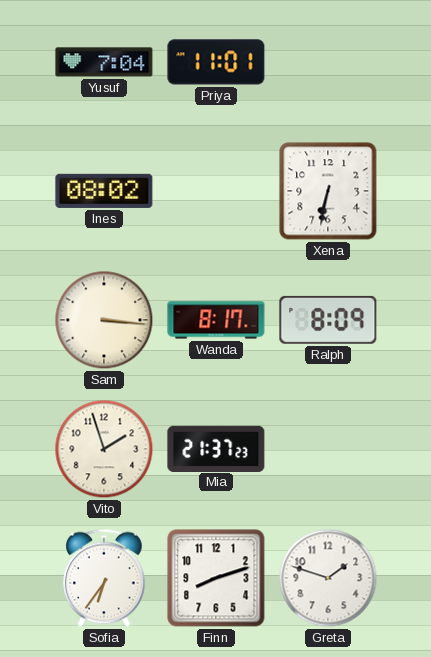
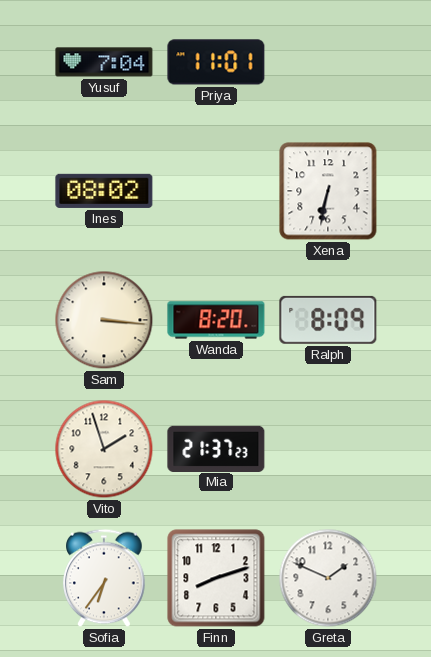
Wanda: 8:17 -> 8:20
Greta: 1:48 -> 1:49
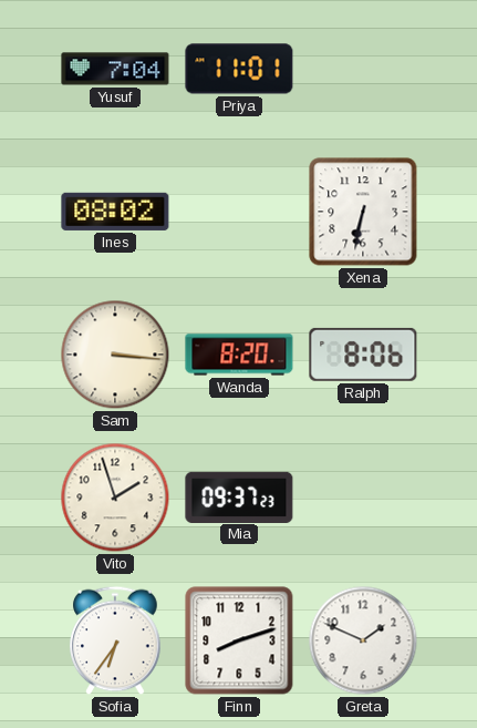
Ralph: 8:09 -> 8:06
Mia: 21:37 -> 09:37
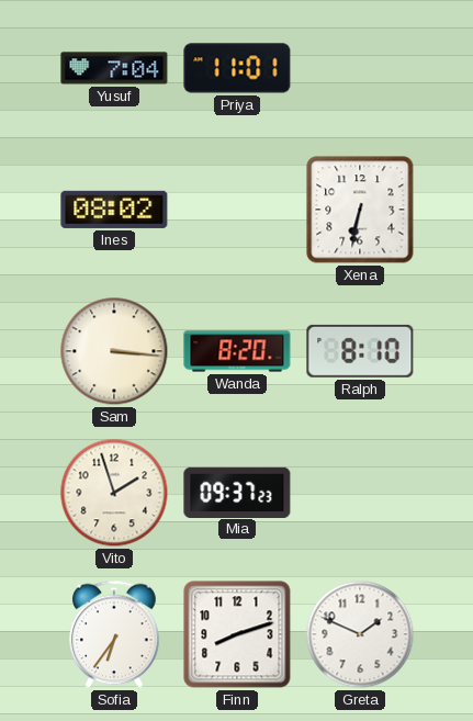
Ralph: 8:06 -> 8:10
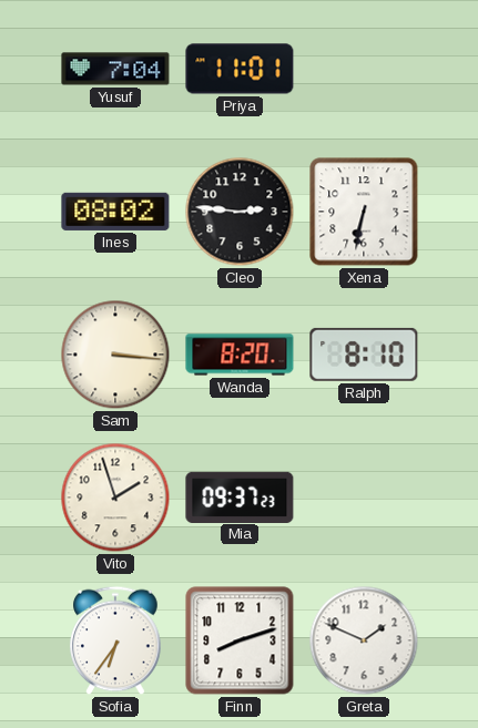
Cleo: none -> 2:46
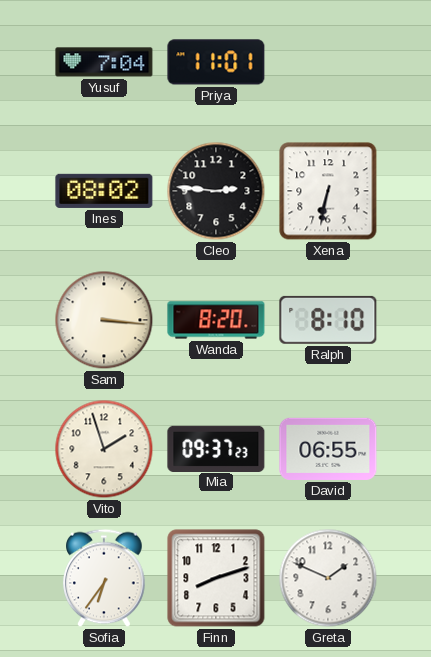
David: none -> 06:55
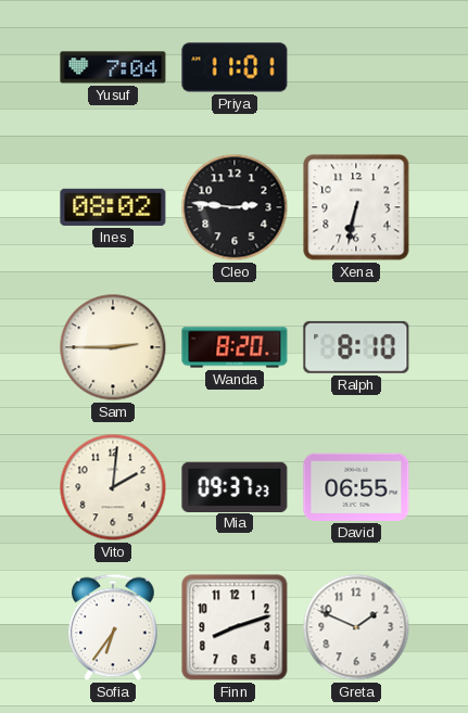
Sam: 3:16 -> 2:45
Vito: 1:57 -> 2:01
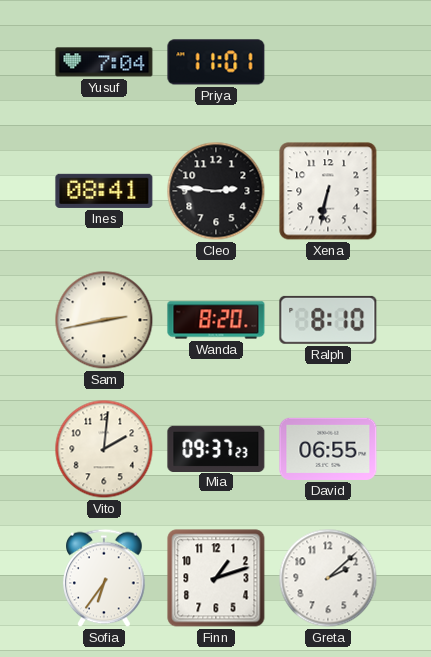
Ines: 08:02 -> 08:41
Sam: 2:45 -> 2:43
Finn: 8:12 -> 1:12
Greta: 1:49 -> 2:08
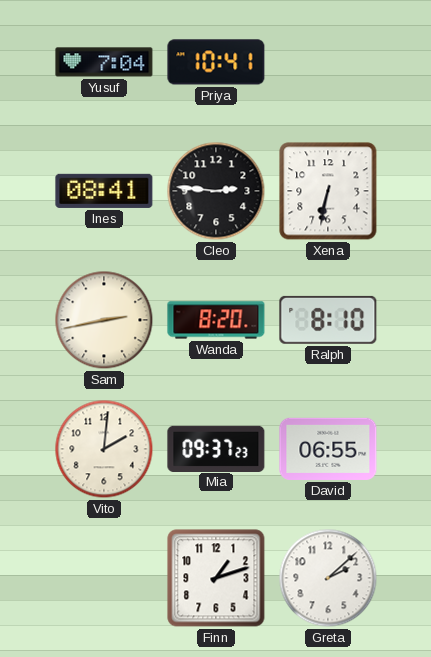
Priya: 11:01 -> 10:41
Sofia: 6:36 -> none
